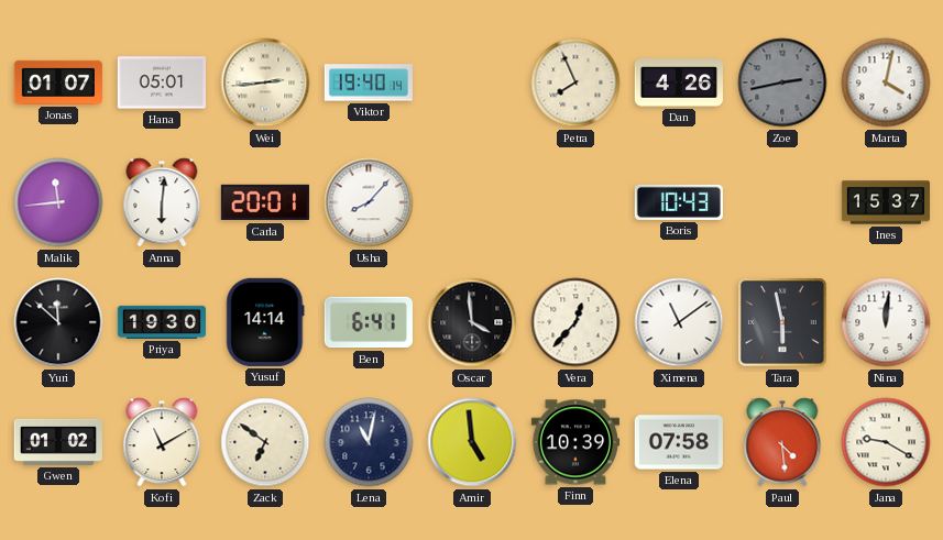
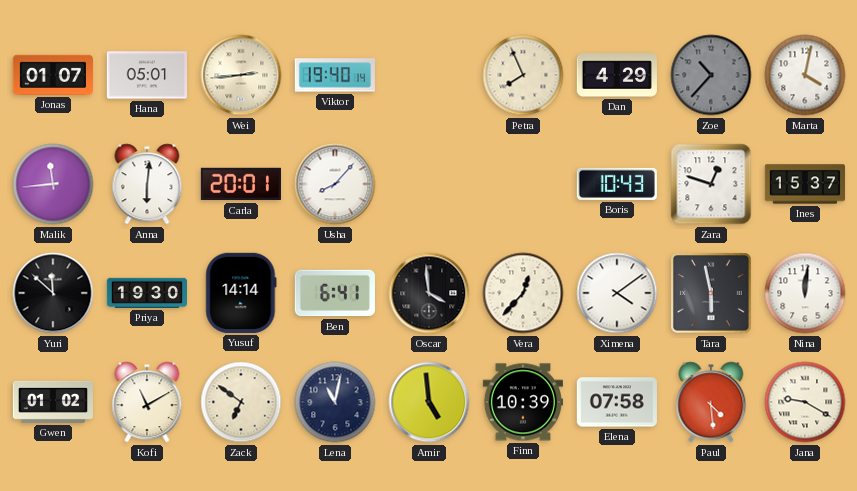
Dan: 4:26 -> 4:29
Zoe: 2:43 -> 10:37
Zara: none -> 12:48
Ximena: 11:09 -> 4:09
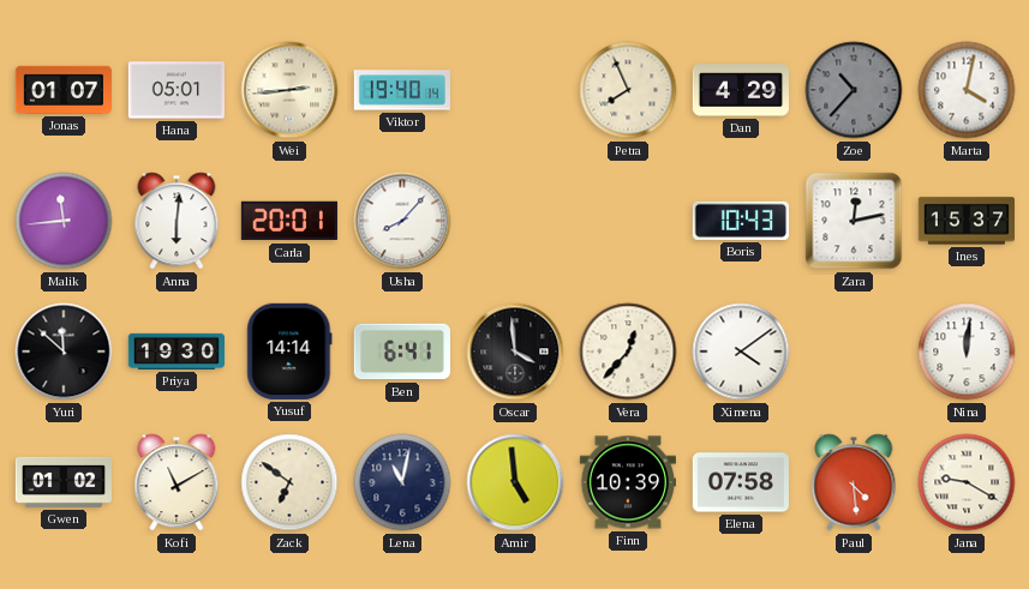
Zara: 12:48 -> 12:13
Tara: 5:58 -> none
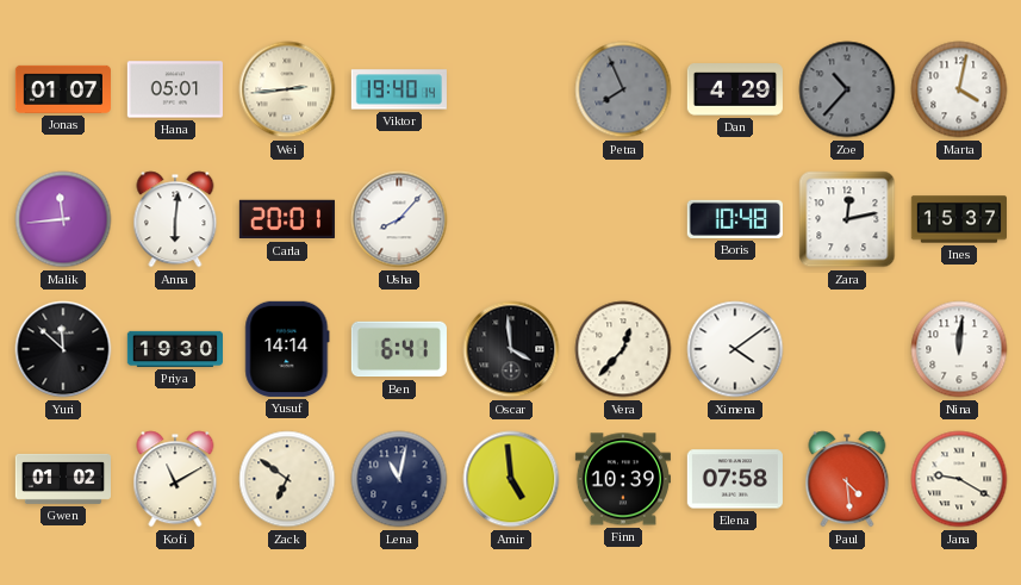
Petra dial: cream -> grey
Boris: 10:43 -> 10:48
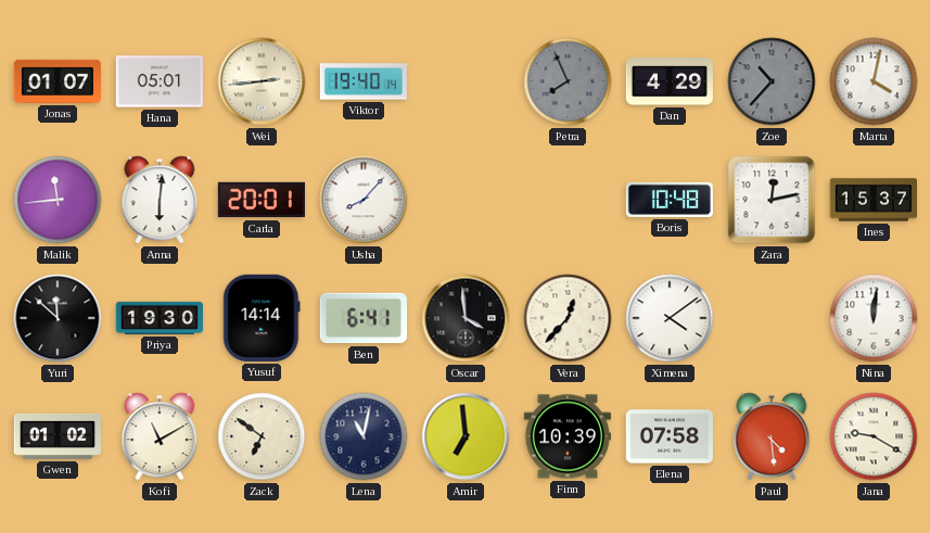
Amir: 4:59 -> 6:59
